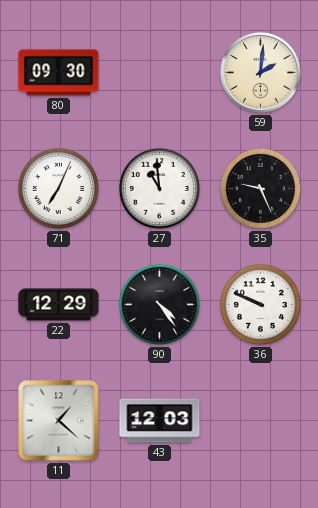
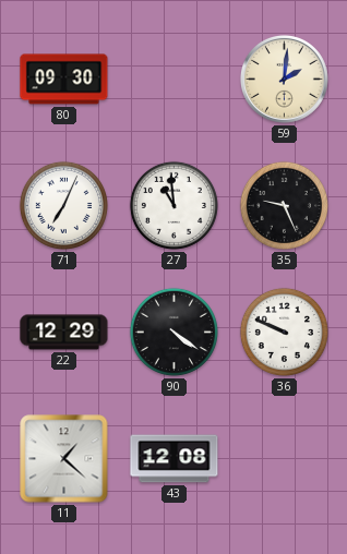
90: 4:24 -> 4:21
43: 12:03 -> 12:08
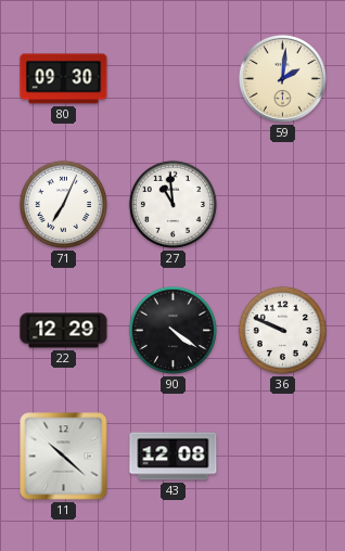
35: 9:26 -> none
11: 1:22 -> 10:22
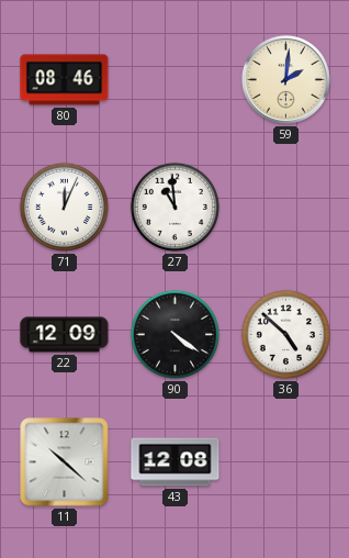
80: 09:30 -> 08:46
71: 7:04 -> 12:04
22: 12:29 -> 12:09
36: 9:49 -> 4:52
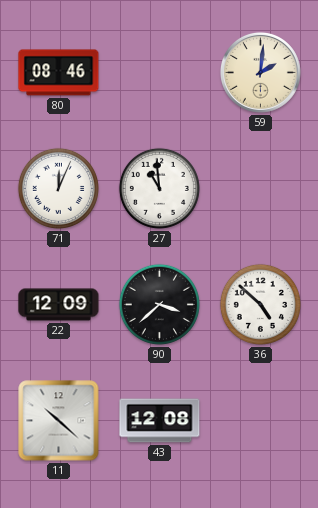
90: 4:21 -> 3:38
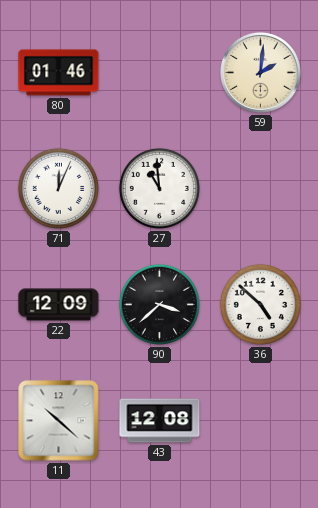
80: 08:46 -> 01:46
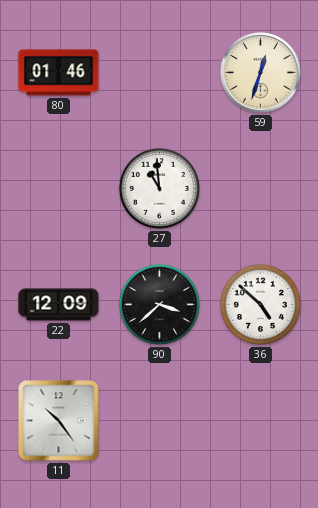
59: 2:01 -> 12:33
71: 12:04 -> none
11: 10:22 -> 10:24
43: 12:08 -> none
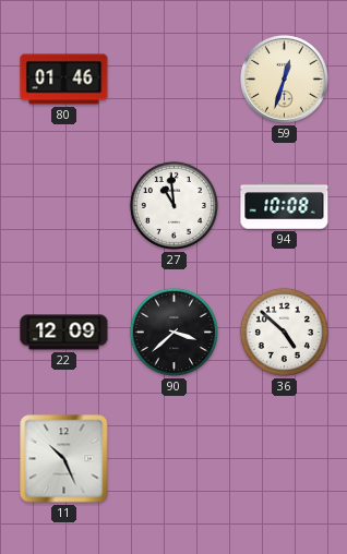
94: none -> 10:08
11: 10:24 -> 10:26
